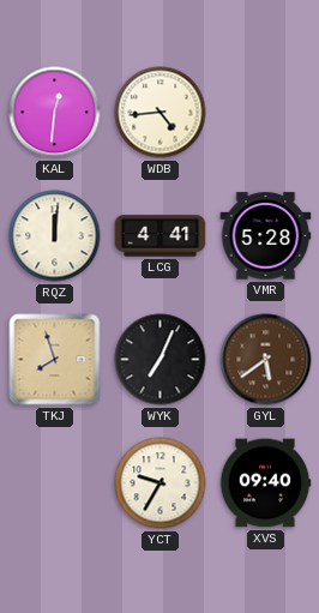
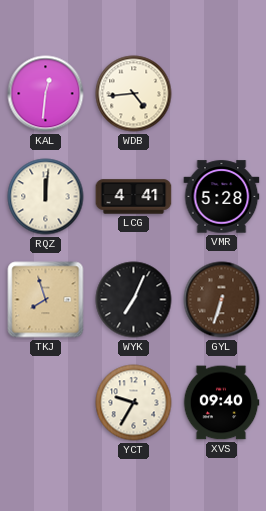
GYL: 5:39 -> 6:33
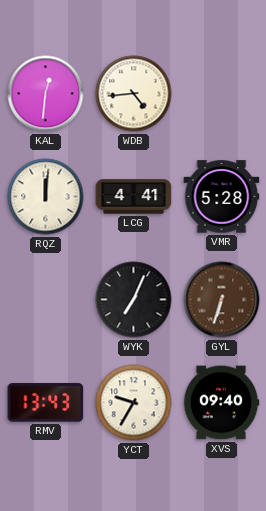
TKJ: 7:57 -> none
RMV: none -> 13:43
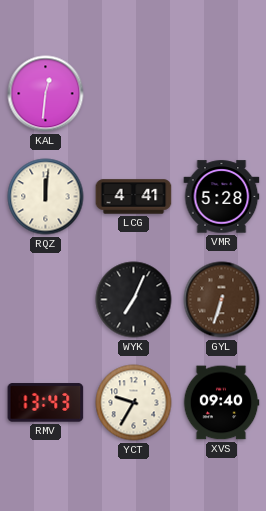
WDB: 4:44 -> none
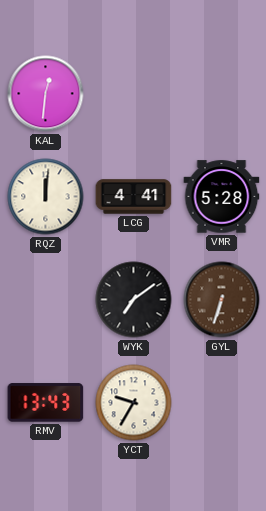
WYK: 7:04 -> 7:09
XVS: 09:40 -> none
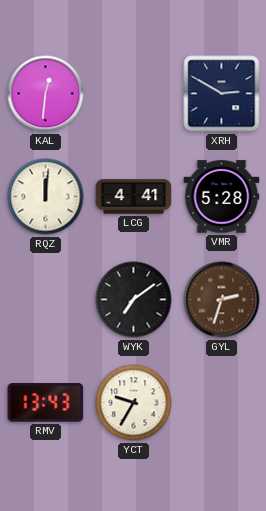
XRH: none -> 2:50
GYL: 6:33 -> 2:33
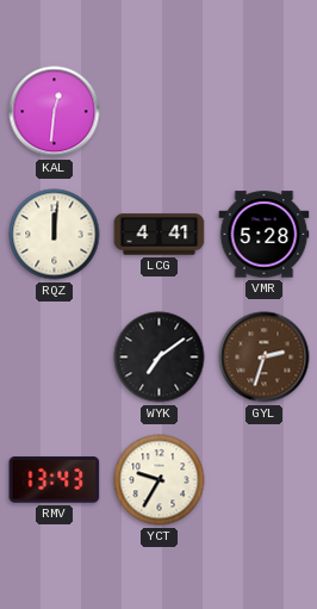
XRH: 2:50 -> none
